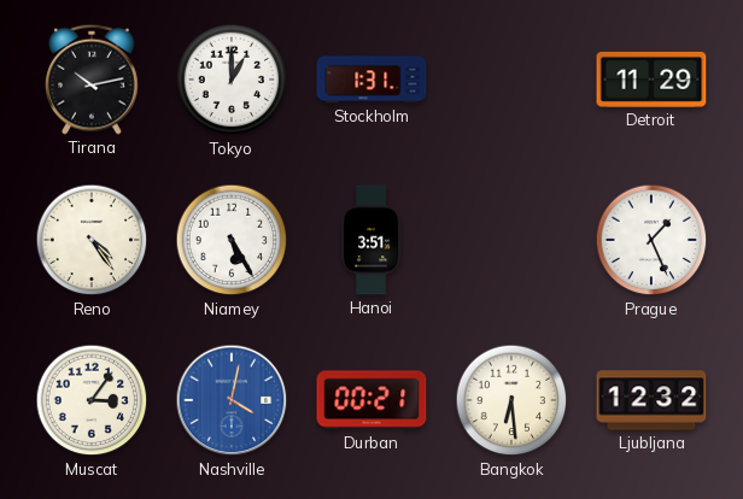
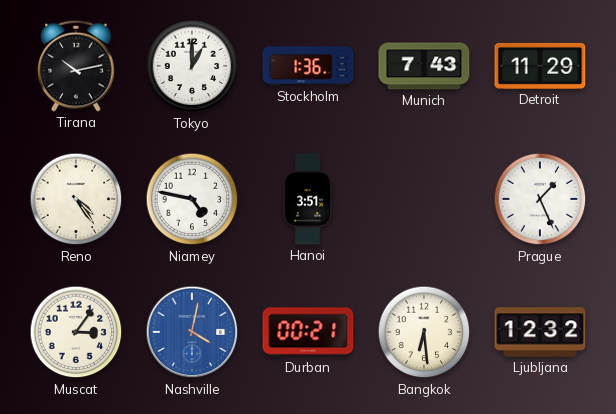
Stockholm: 1:31 -> 1:36
Munich: none -> 7:43
Niamey: 5:25 -> 4:47
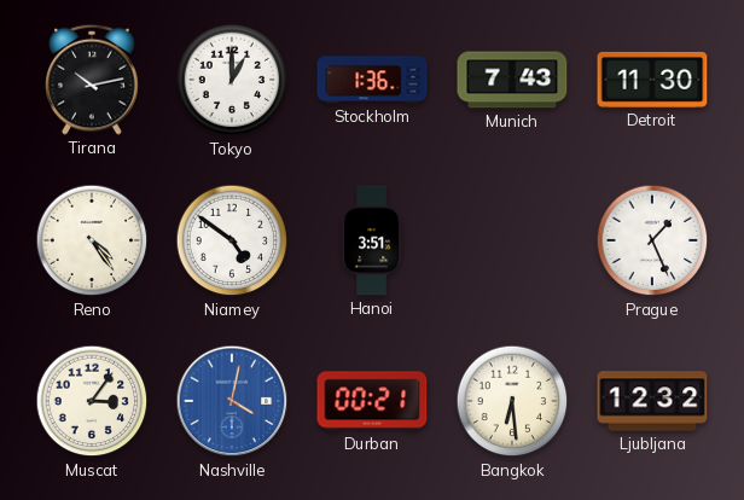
Detroit: 11:29 -> 11:30
Niamey: 4:47 -> 4:51
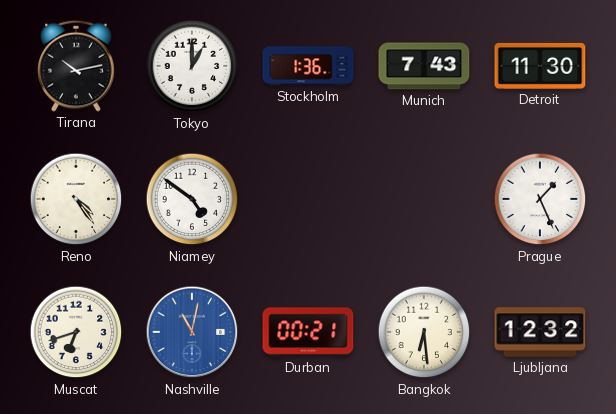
Hanoi: 3:51 -> none
Muscat: 3:06 -> 6:42
Nashville: 4:02 -> 11:02
